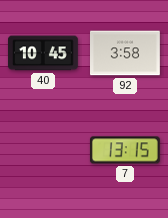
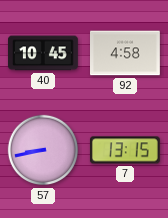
92: 3:58 -> 4:58
57: none -> 8:43
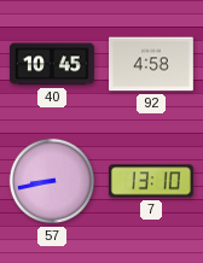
7: 13:15 -> 13:10
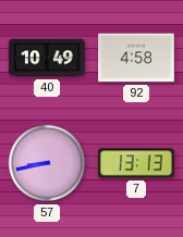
40: 10:45 -> 10:49
7: 13:10 -> 13:13
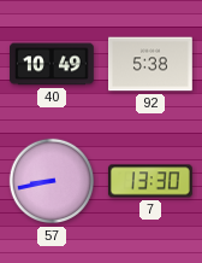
92: 4:58 -> 5:38
7: 13:13 -> 13:30
